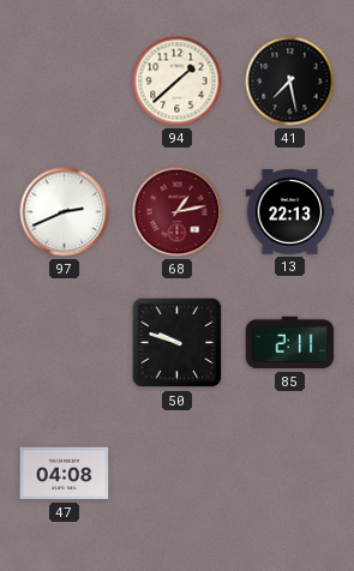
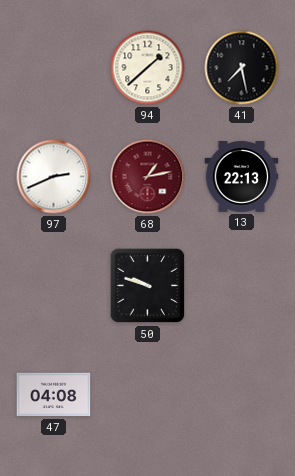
85: 2:11 -> none
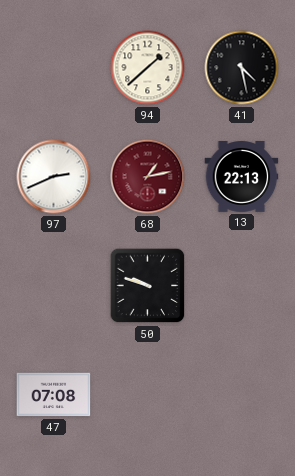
41: 7:28 -> 4:28
47: 04:08 -> 07:08
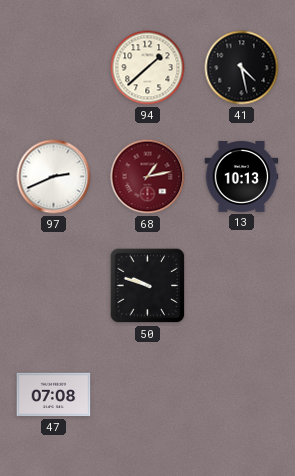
13: 22:13 -> 10:13
